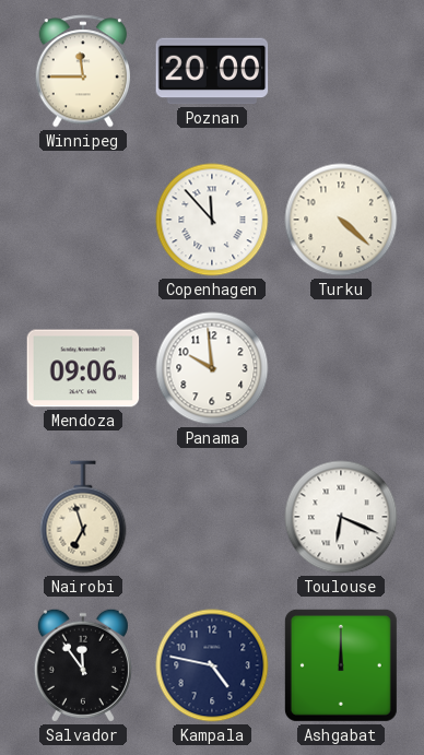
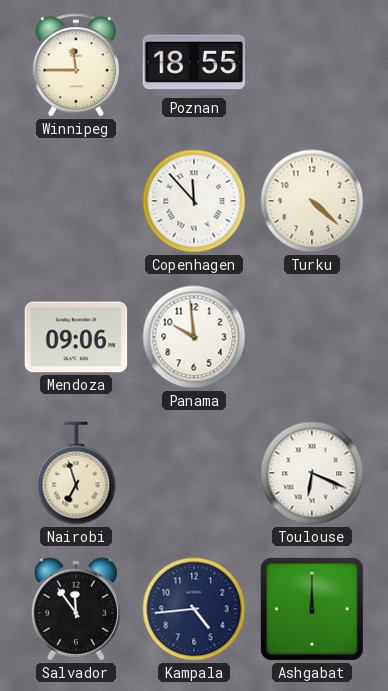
Poznan: 20:00 -> 18:55
Kampala: 4:47 -> 4:44
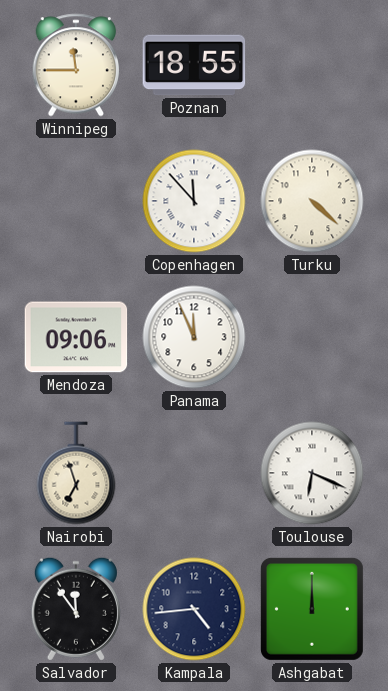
Panama: 9:59 -> 11:56
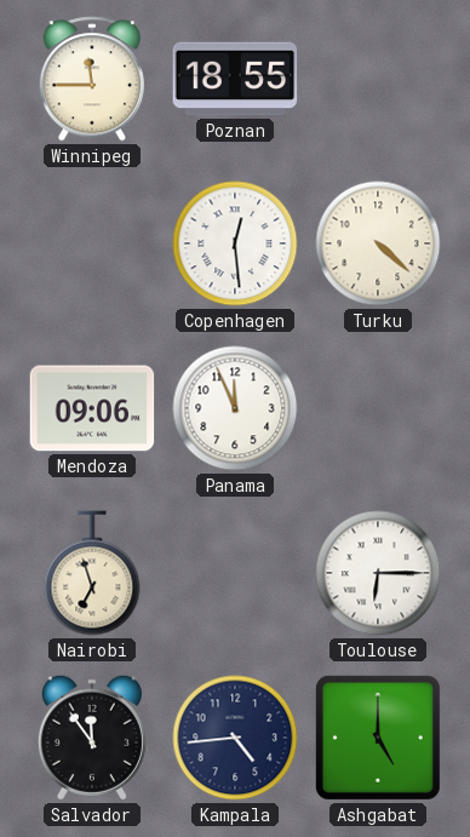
Copenhagen: 11:53 -> 12:29
Toulouse: 6:19 -> 6:15
Ashgabat: 12:00 -> 5:00
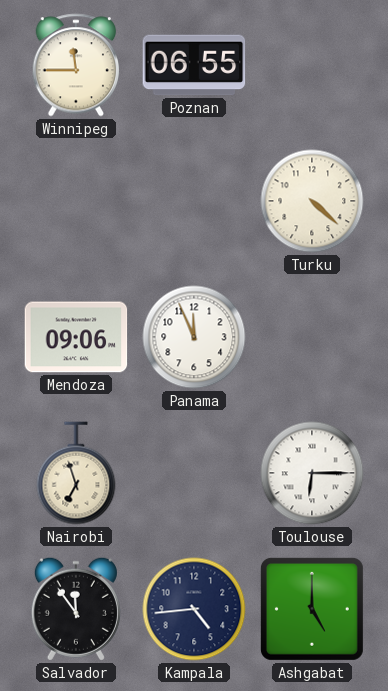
Poznan: 18:55 -> 06:55
Copenhagen: 12:29 -> none
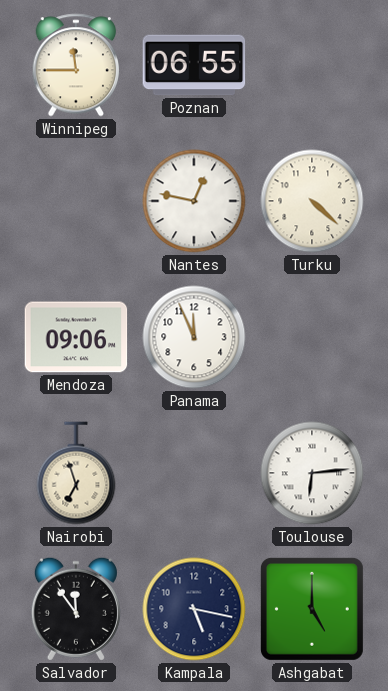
Nantes: none -> 12:47
Toulouse: 6:15 -> 6:14
Kampala: 4:44 -> 5:17
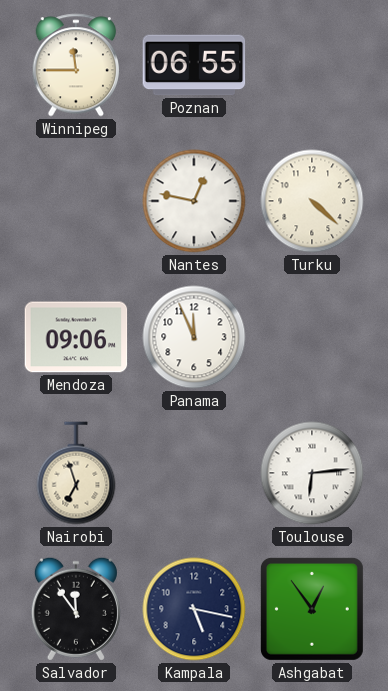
Ashgabat: 5:00 -> 12:54
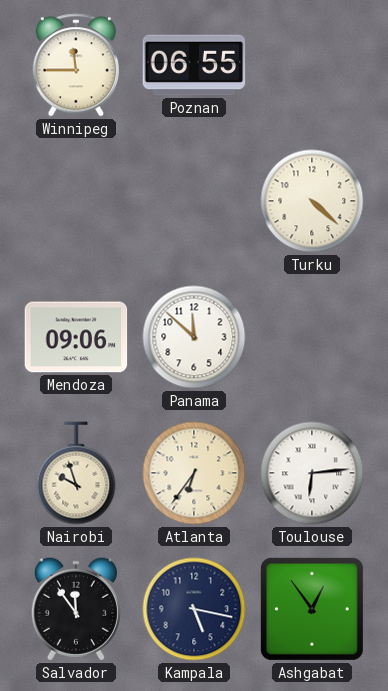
Nantes: 12:47 -> none
Panama: 11:56 -> 11:52
Nairobi: 6:57 -> 9:57
Atlanta: none -> 6:36
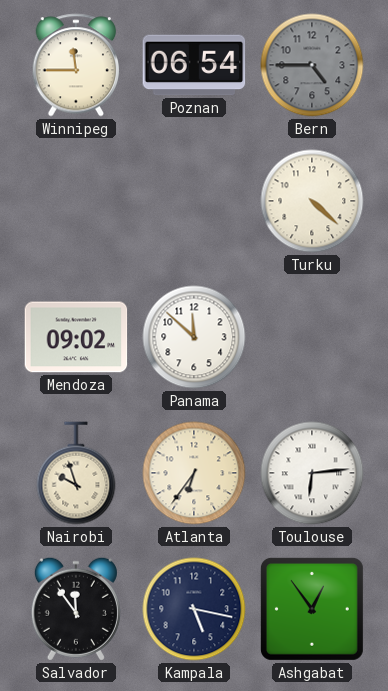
Poznan: 06:55 -> 06:54
Bern: none -> 4:45
Mendoza: 09:06 -> 09:02
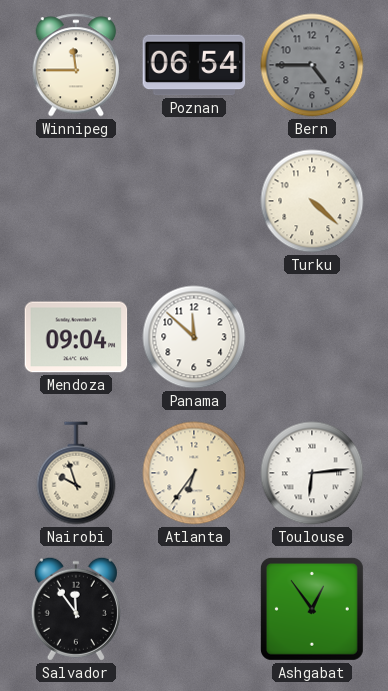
Mendoza: 09:02 -> 09:04
Kampala: 5:17 -> none
